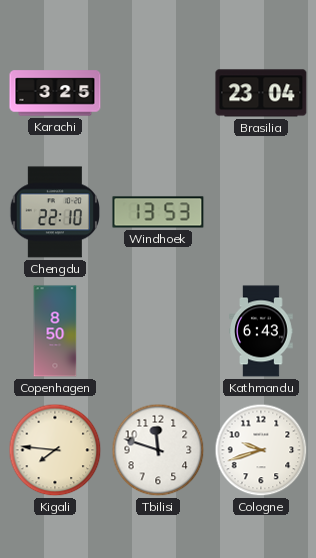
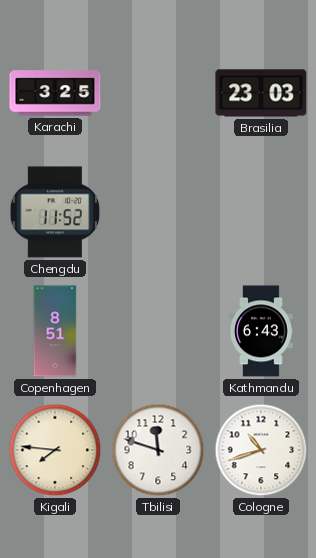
Brasilia: 23:04 -> 23:03
Chengdu: 22:10 -> 11:52
Windhoek: 13:53 -> none
Copenhagen: 8:50 -> 8:51
Cologne: 9:42 -> 10:42
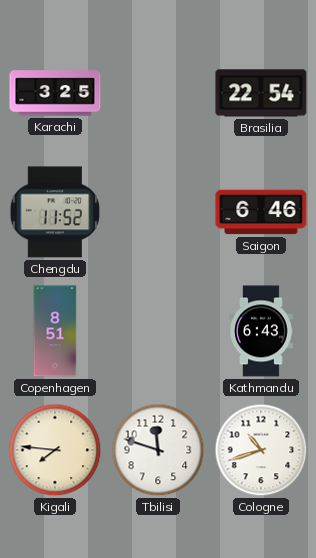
Brasilia: 23:03 -> 22:54
Saigon: none -> 6:46
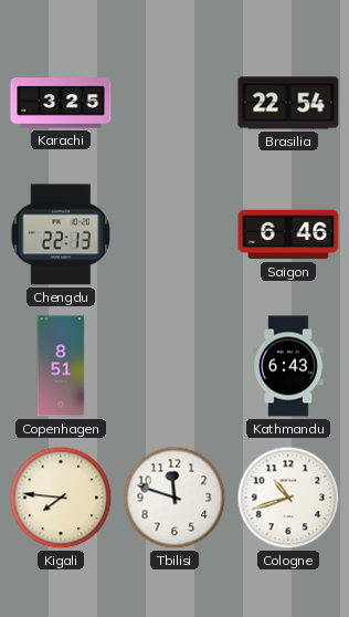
Chengdu: 11:52 -> 22:13
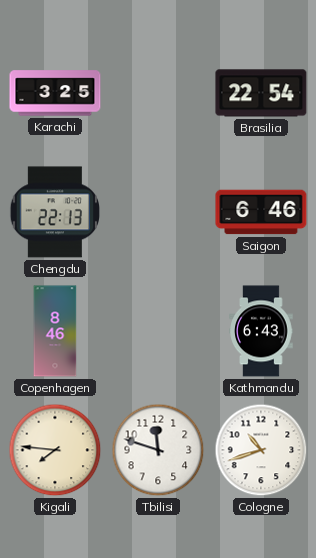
Copenhagen: 8:51 -> 8:46
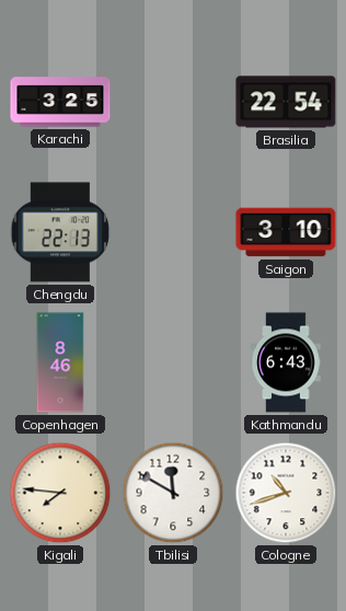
Saigon: 6:46 -> 3:10
Tbilisi: 11:48 -> 11:50
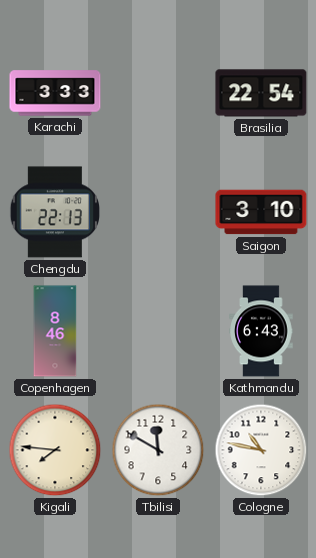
Karachi: 3:25 -> 3:33
Cologne: 10:42 -> 10:47
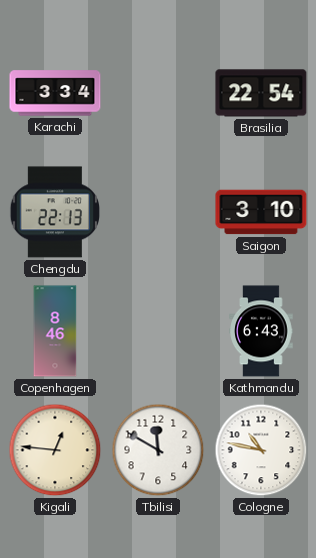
Karachi: 3:33 -> 3:34
Kigali: 7:46 -> 12:46
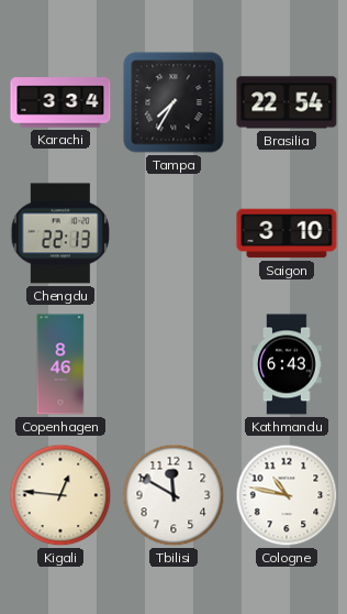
Tampa: none -> 7:35
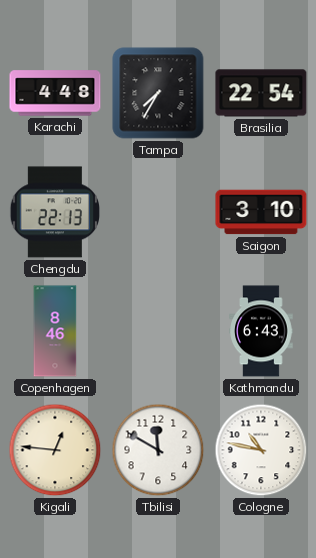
Karachi: 3:34 -> 4:48
